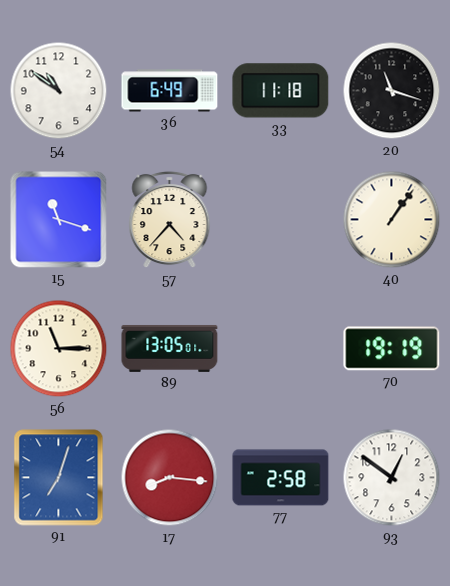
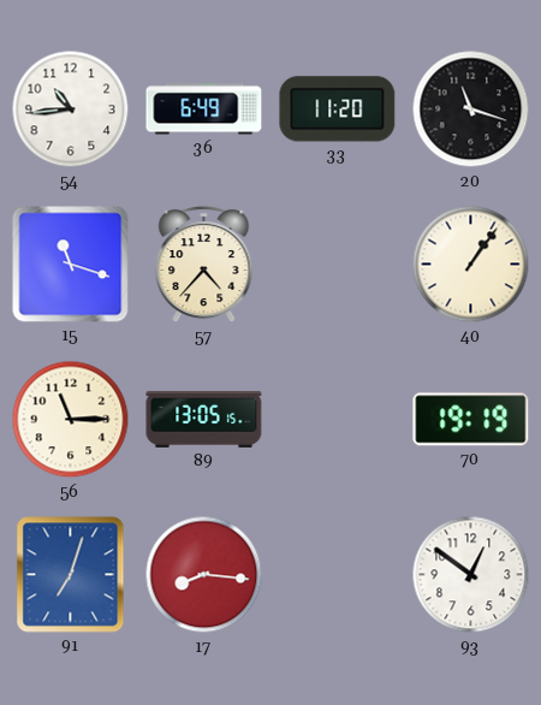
54: 10:51 -> 10:44
33: 11:18 -> 11:20
89: 13:05:01 -> 13:05:15
77: 2:58 -> none
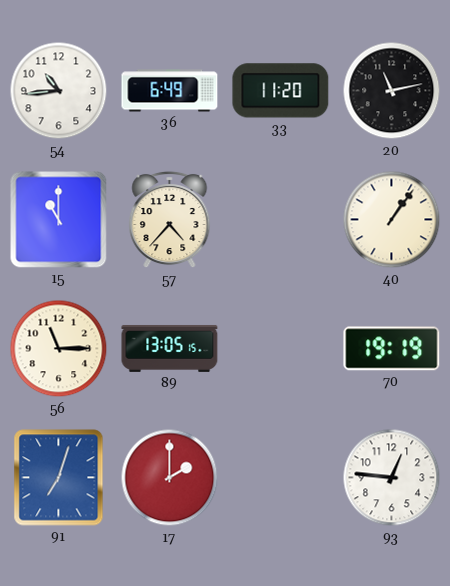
20: 11:18 -> 11:13
15: 11:18 -> 11:00
17: 8:16 -> 2:00
93: 12:51 -> 12:46
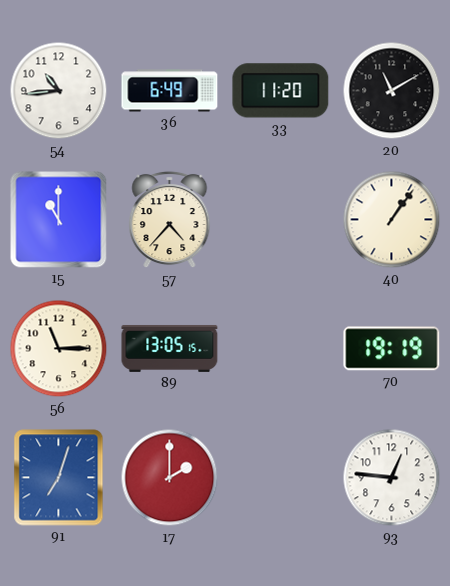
20: 11:13 -> 11:10
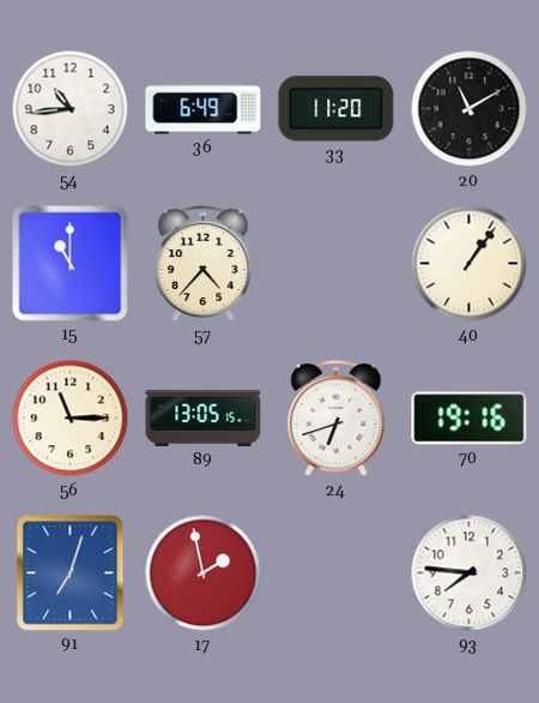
24: none -> 6:42
70: 19:19 -> 19:16
17: 2:00 -> 1:58
93: 12:46 -> 7:46
